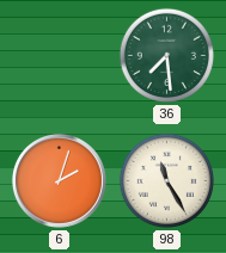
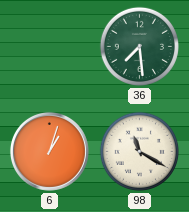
6: 2:03 -> 1:03
98: 11:25 -> 11:20
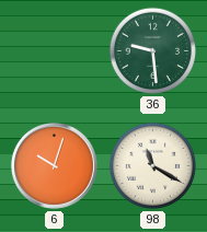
36: 7:29 -> 9:29
6: 1:03 -> 10:03
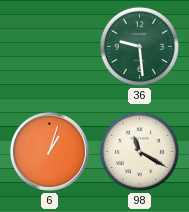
6: 10:03 -> 1:03
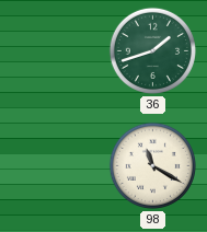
36: 9:29 -> 1:42
6: 1:03 -> none
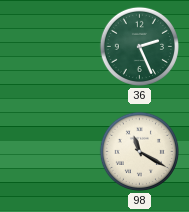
36: 1:42 -> 2:26
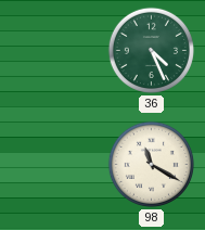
36: 2:26 -> 4:26
